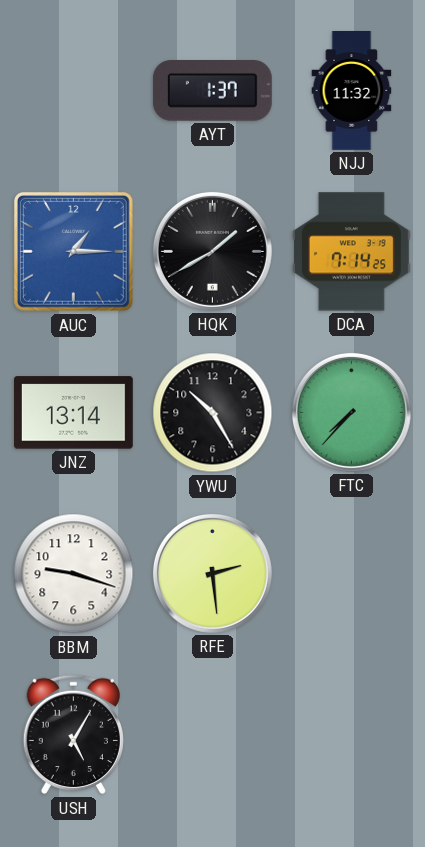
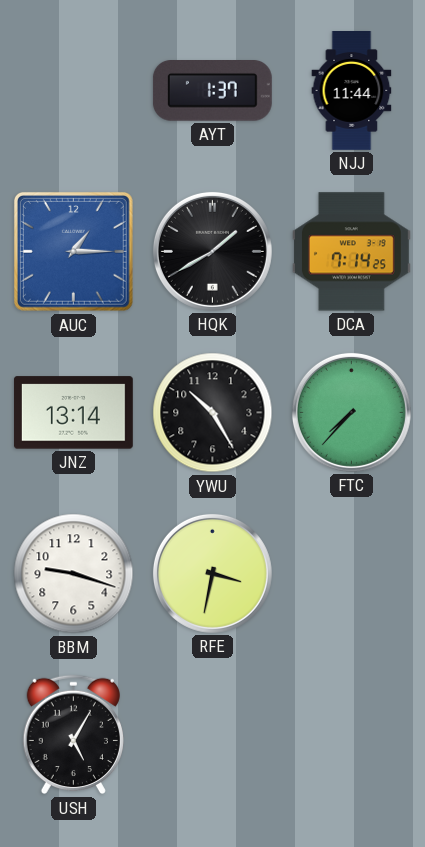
NJJ: 11:32 -> 11:44
RFE: 2:29 -> 3:32
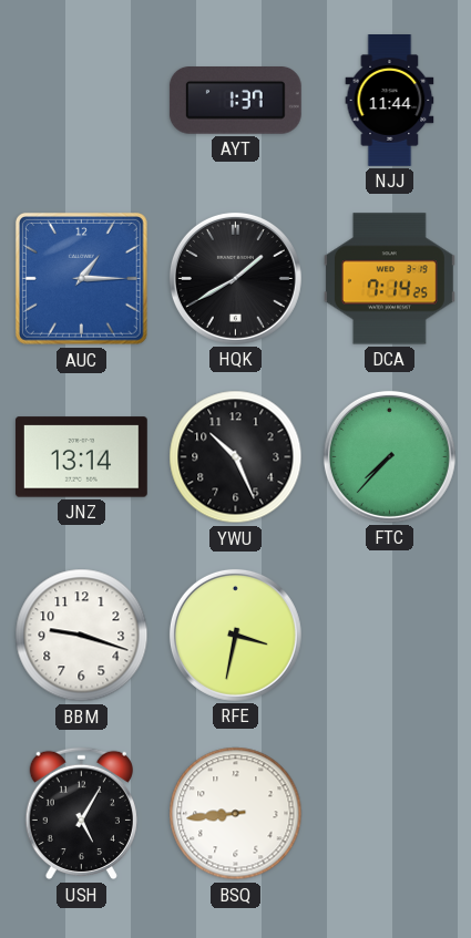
YWU: 10:25 -> 10:26
BSQ: none -> 8:44
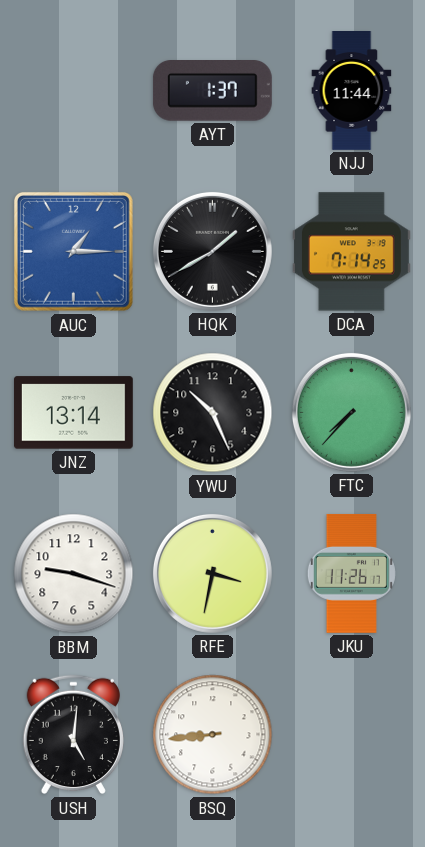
JKU: none -> 11:26
USH: 5:05 -> 5:01
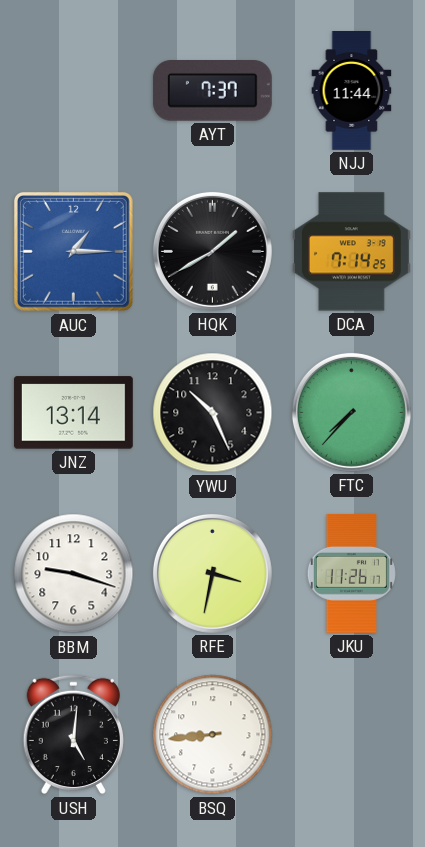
AYT: 1:37 -> 7:37
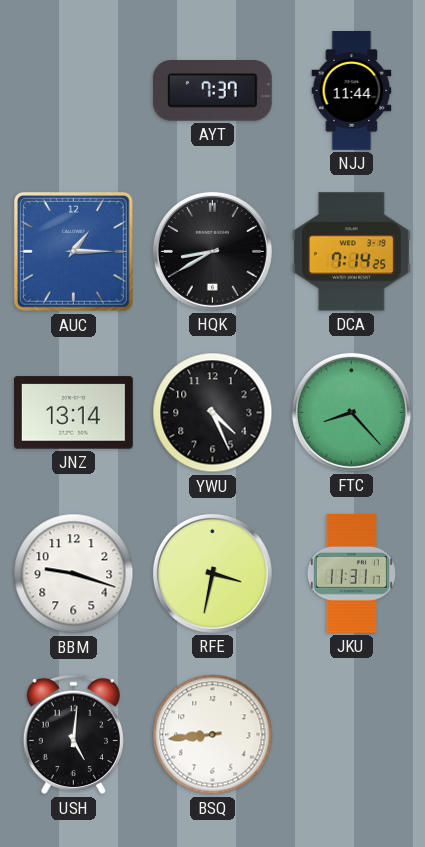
HQK: 1:40 -> 8:40
YWU: 10:26 -> 4:26
FTC: 7:37 -> 8:23
JKU: 11:26 -> 11:31
